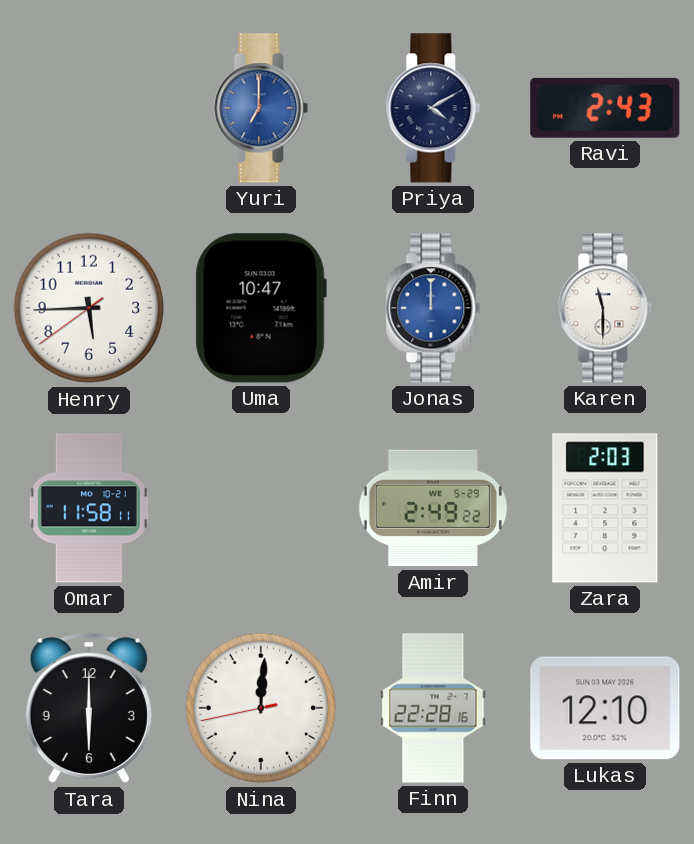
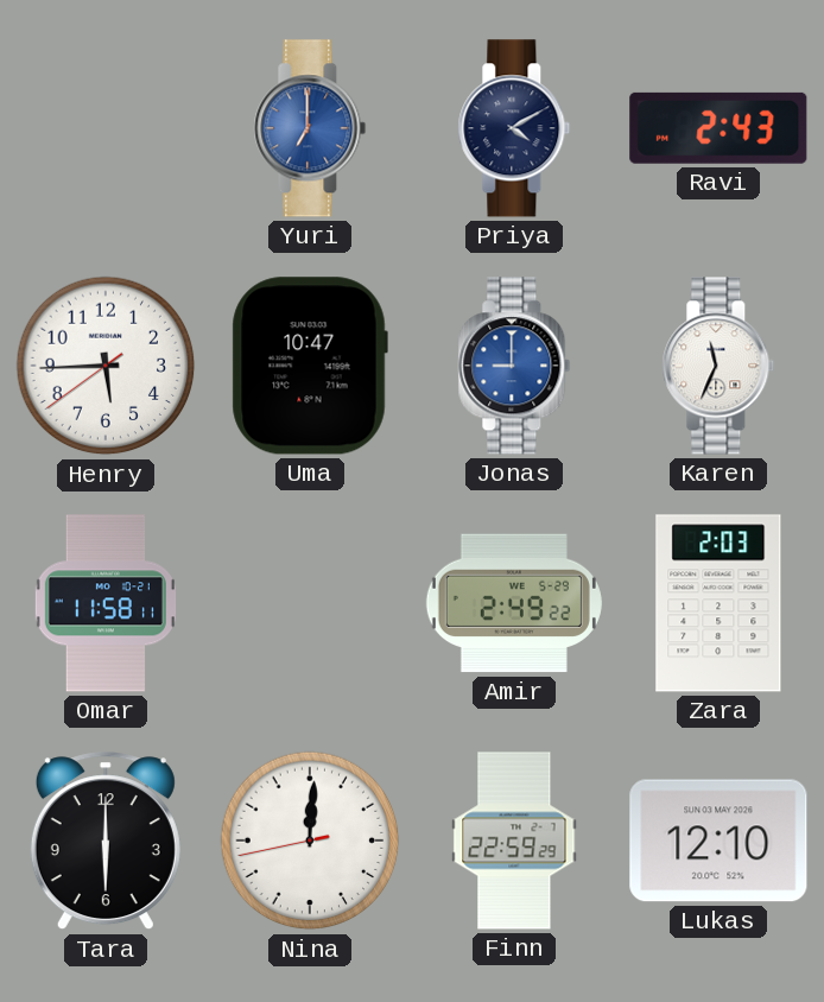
Jonas: 12:00 -> 9:00
Karen: 11:30 -> 11:34
Finn: 22:28 -> 22:59
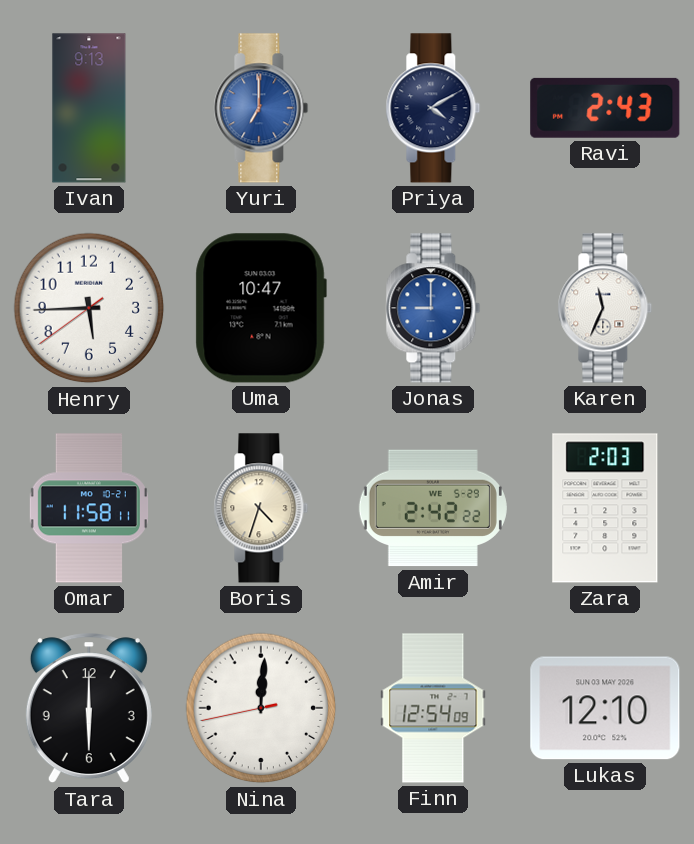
Ivan: none -> 9:13
Boris: none -> 4:33
Amir: 2:49 -> 2:42
Finn: 22:59 -> 12:54
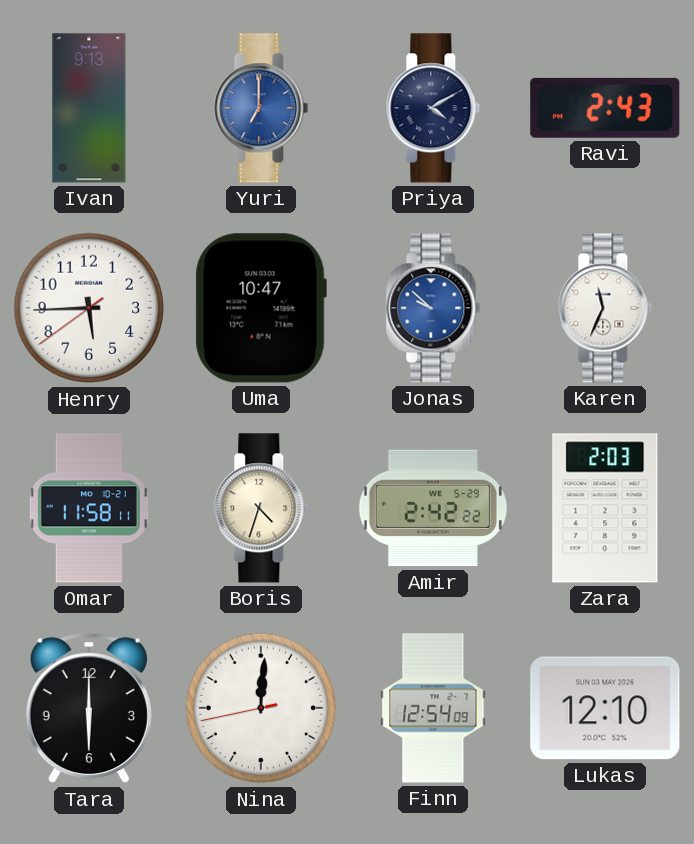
Jonas: 9:00 -> 9:52
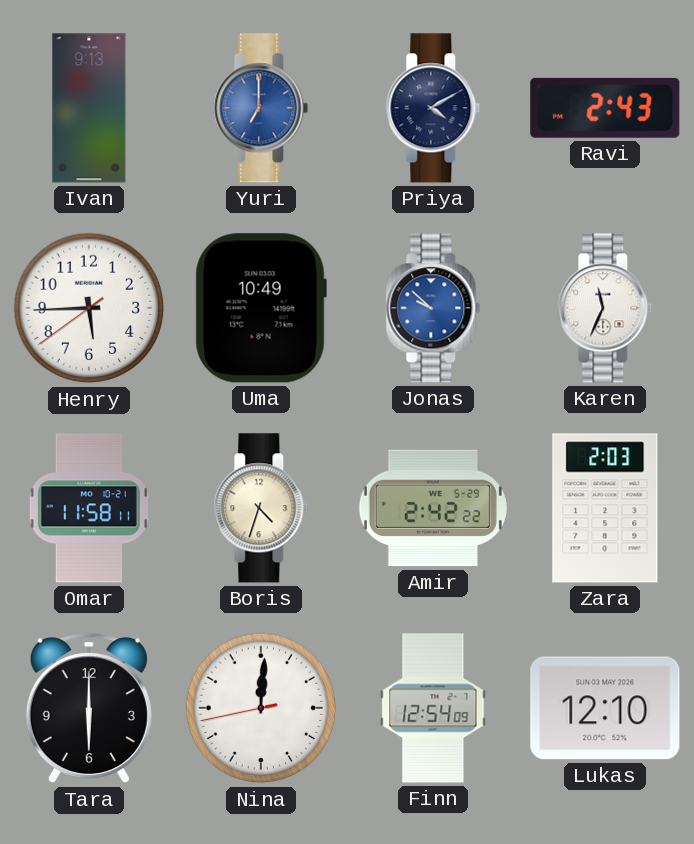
Uma: 10:47 -> 10:49
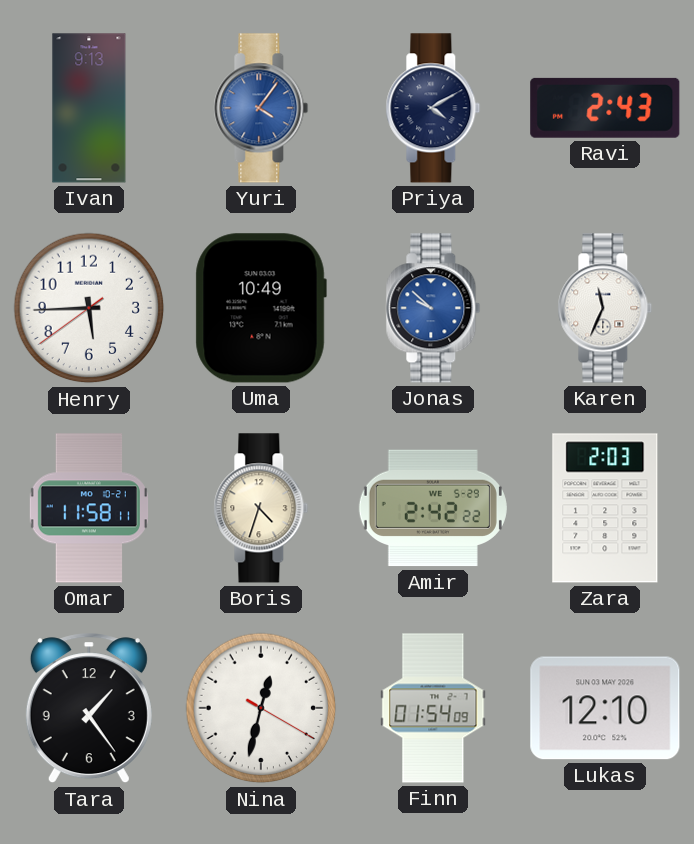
Yuri: 7:00 -> 4:06
Tara: 6:00 -> 1:24
Nina: 12:00 -> 12:32
Finn: 12:54 -> 01:54
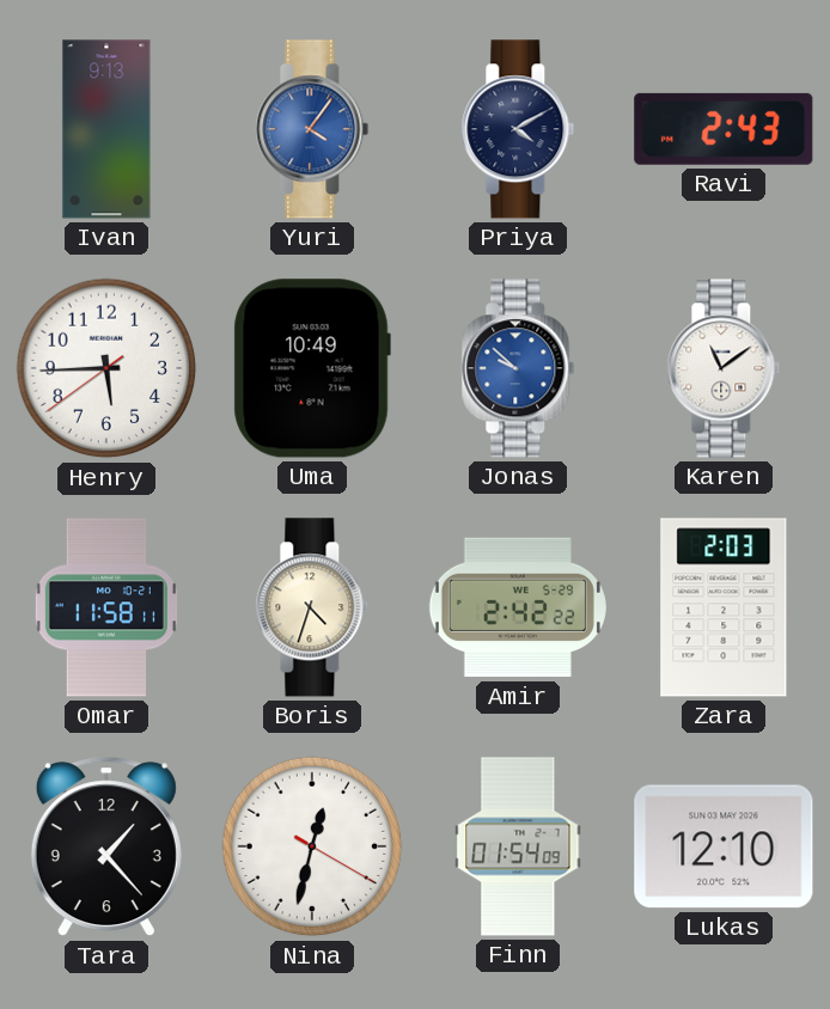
Karen: 11:34 -> 11:09
Tara: 1:24 -> 1:23
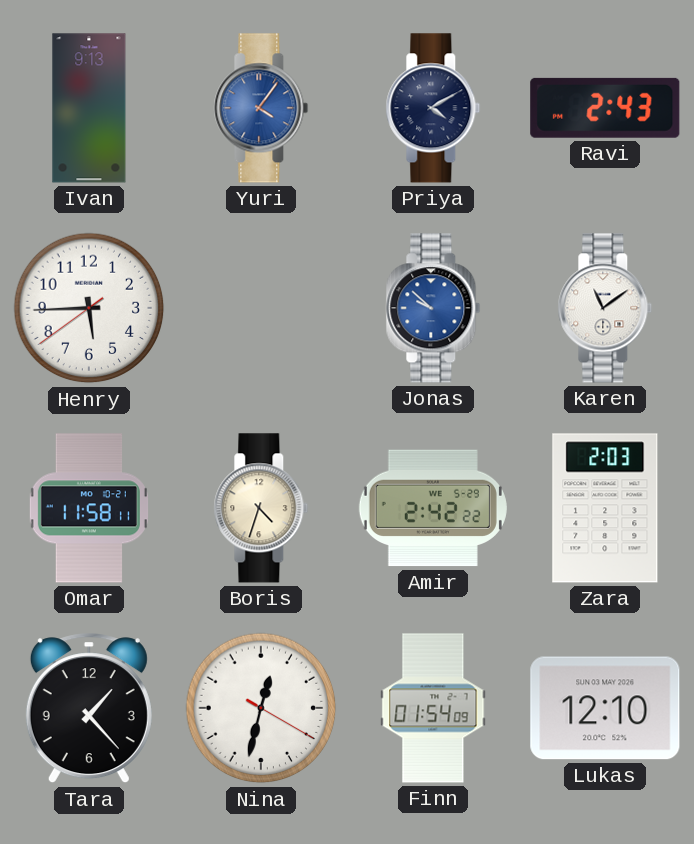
Uma: 10:49 -> none
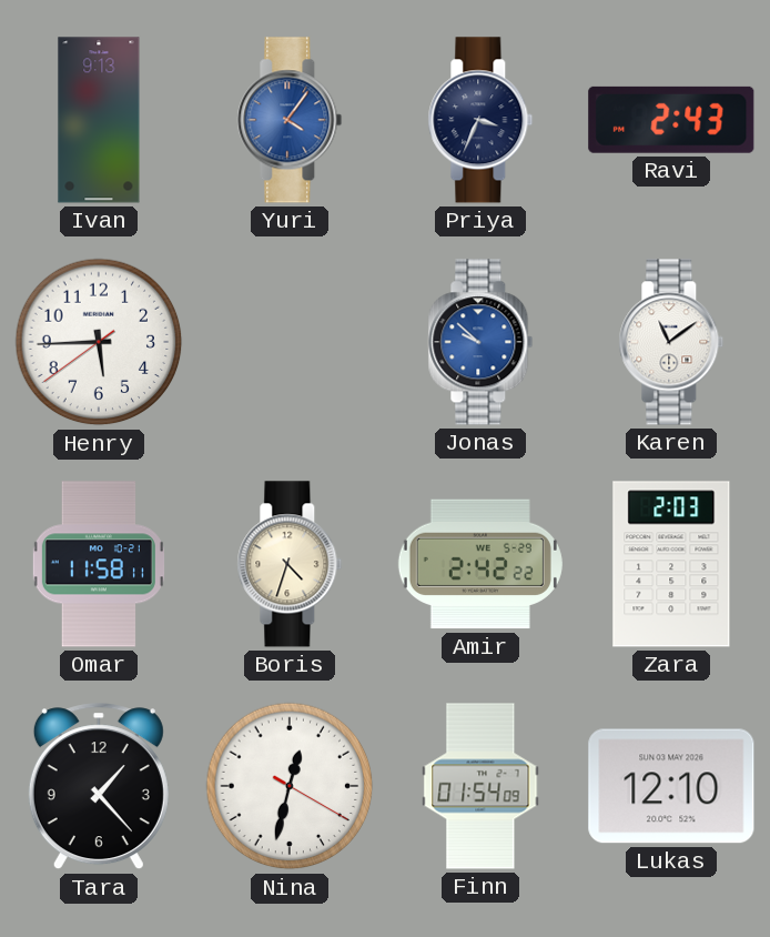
Priya: 4:10 -> 3:34
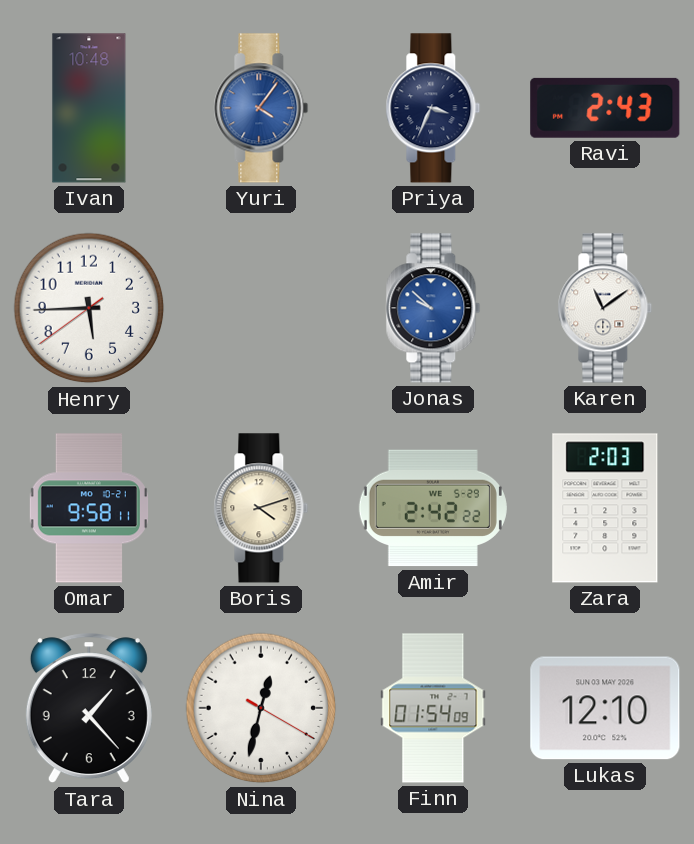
Ivan: 9:13 -> 10:48
Omar: 11:58 -> 9:58
Boris: 4:33 -> 4:12
